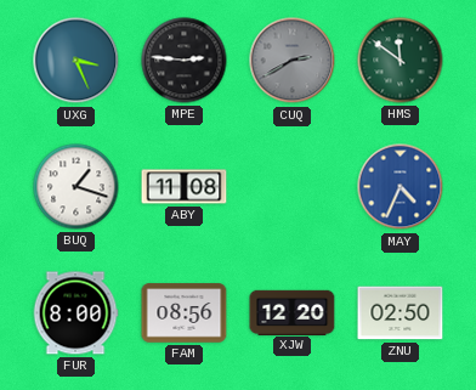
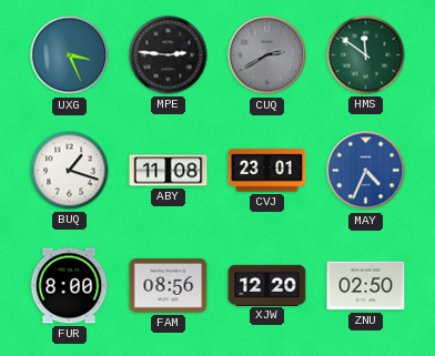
CVJ: none -> 23:01
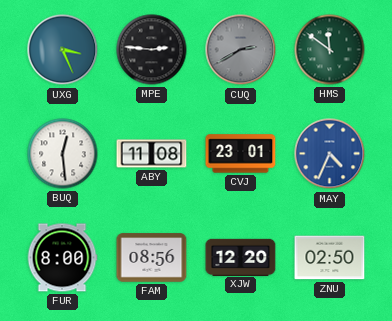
BUQ: 1:18 -> 12:29
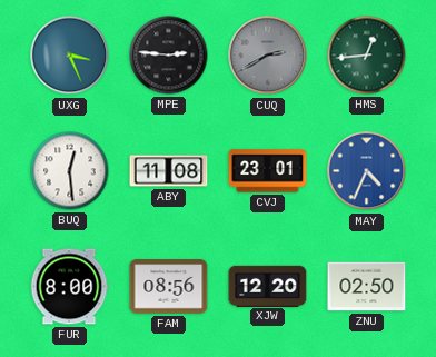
HMS: 11:51 -> 12:44
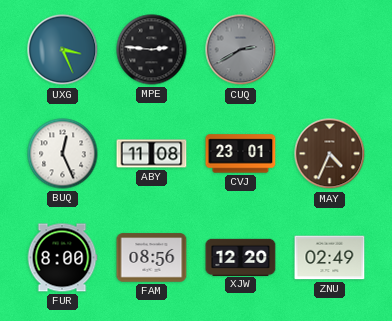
HMS: 12:44 -> none
BUQ: 12:29 -> 12:26
MAY dial: blue -> brown
ZNU: 02:50 -> 02:49
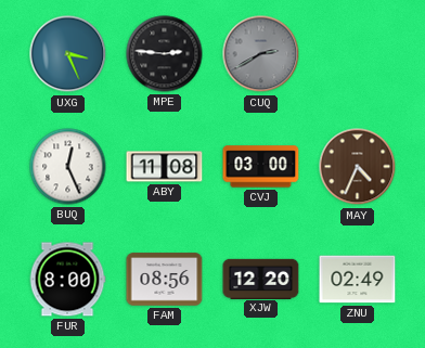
CVJ: 23:01 -> 03:00
